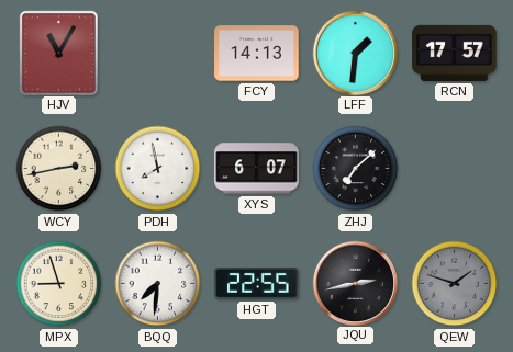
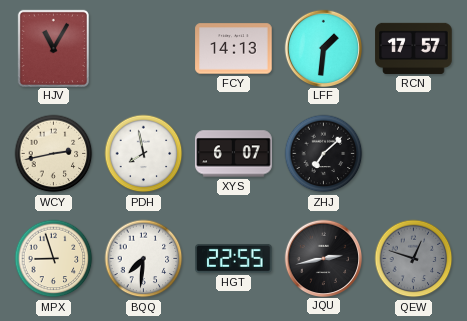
QEW: 1:48 -> 12:48
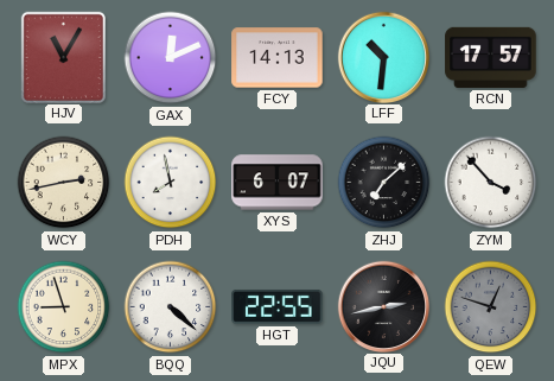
GAX: none -> 12:11
LFF: 1:31 -> 10:31
ZYM: none -> 3:53
BQQ: 7:31 -> 4:22
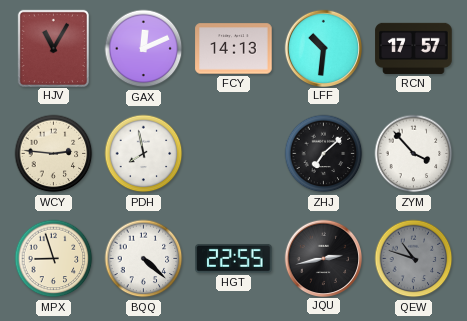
WCY: 2:43 -> 2:46
XYS: 6:07 -> none
QEW: 12:48 -> 10:48
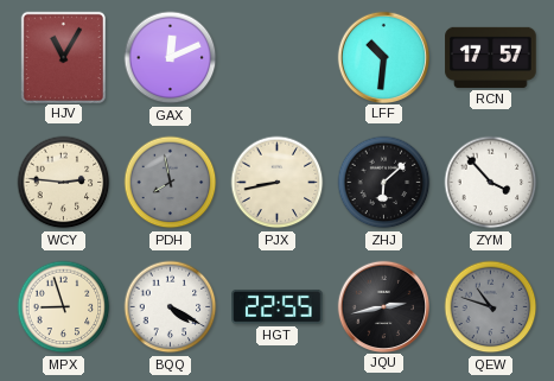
FCY: 14:13 -> none
PDH dial: white -> grey
PJX: none -> 8:43
ZHJ: 7:08 -> 6:08
BQQ: 4:22 -> 4:20
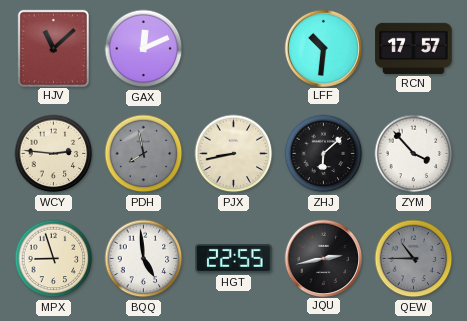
HJV: 11:05 -> 11:08
BQQ: 4:20 -> 4:59
QEW: 10:48 -> 10:45
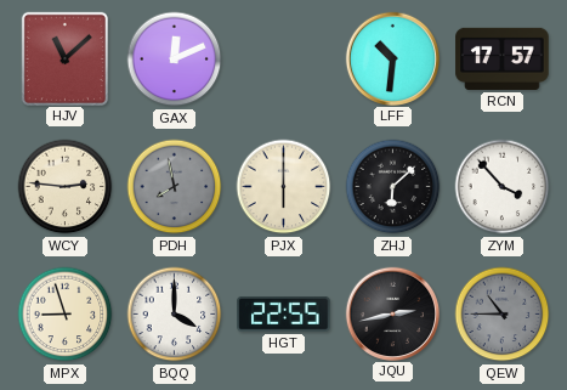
PJX: 8:43 -> 6:00
BQQ: 4:59 -> 4:00
